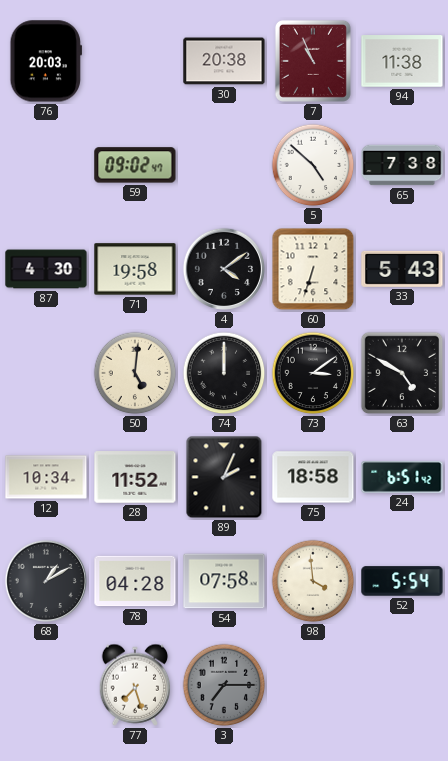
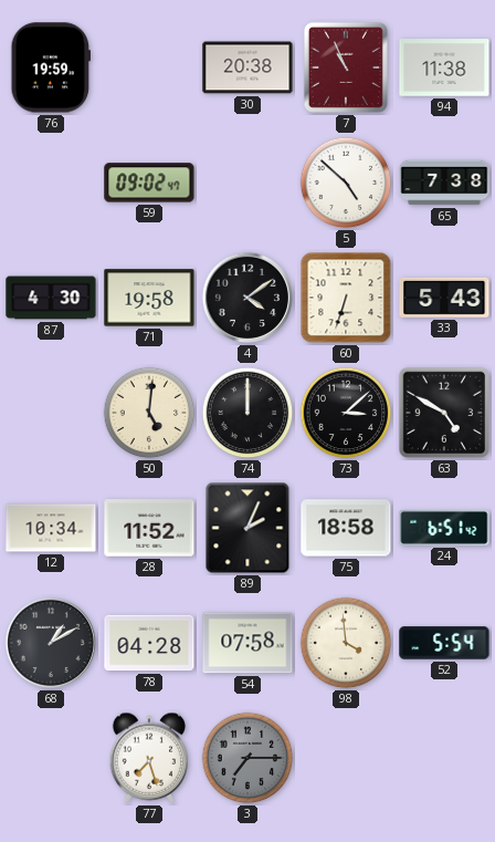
76: 20:03 -> 19:59
73: 3:09 -> 3:08
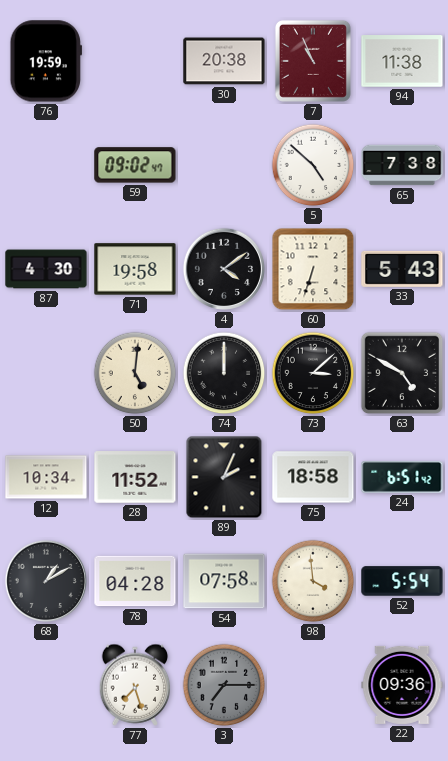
22: none -> 09:36
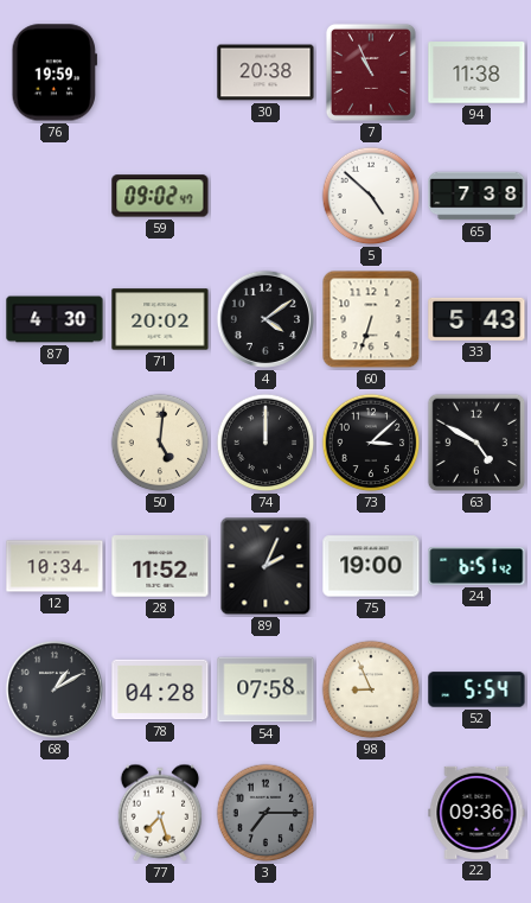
71: 19:58 -> 20:02
75: 18:58 -> 19:00
98: 3:59 -> 8:56
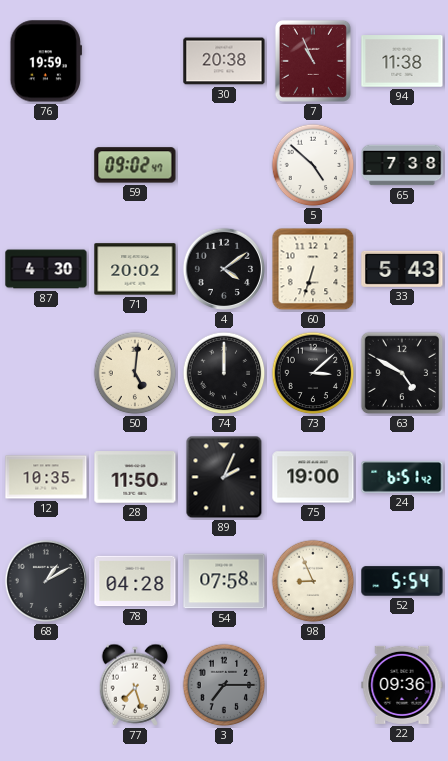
12: 10:34 -> 10:35
28: 11:52 -> 11:50
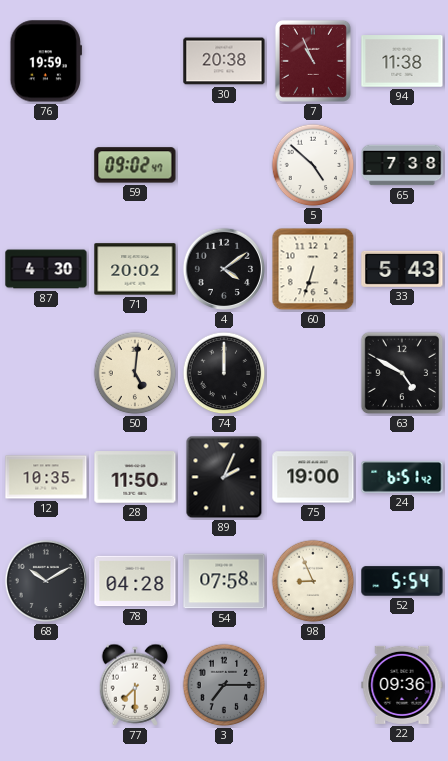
73: 3:08 -> none
68: 1:10 -> 10:10
77: 7:27 -> 7:30
